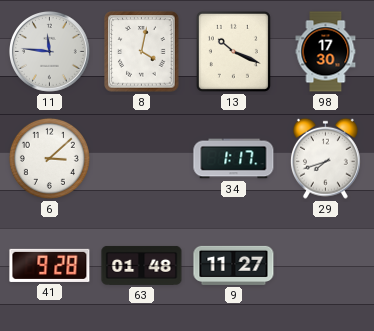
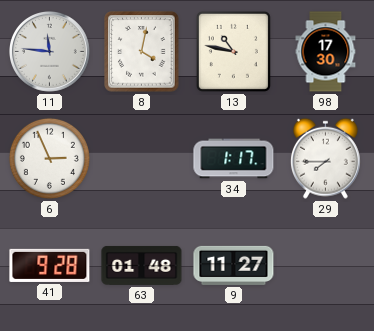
13: 10:19 -> 10:47
6: 3:08 -> 2:56
29: 7:42 -> 7:45
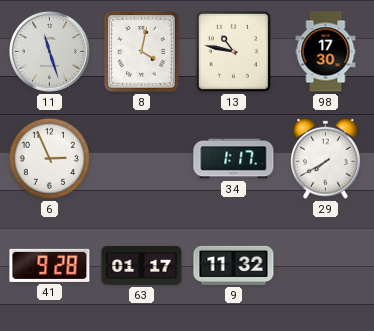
11: 11:46 -> 11:27
29: 7:45 -> 7:40
63: 01:48 -> 01:17
9: 11:27 -> 11:32
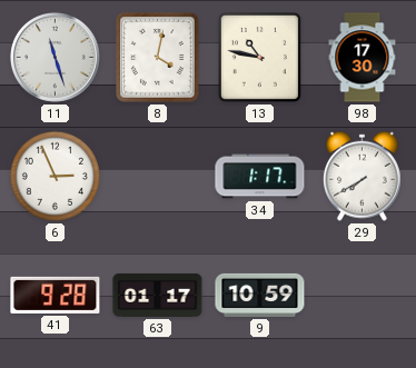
9: 11:32 -> 10:59
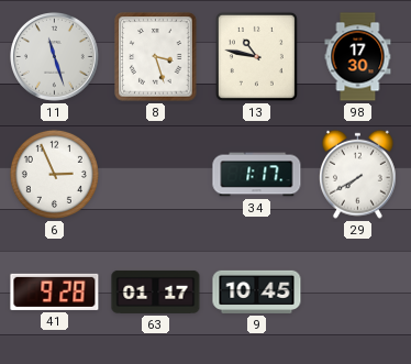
8: 4:02 -> 3:27
9: 10:59 -> 10:45
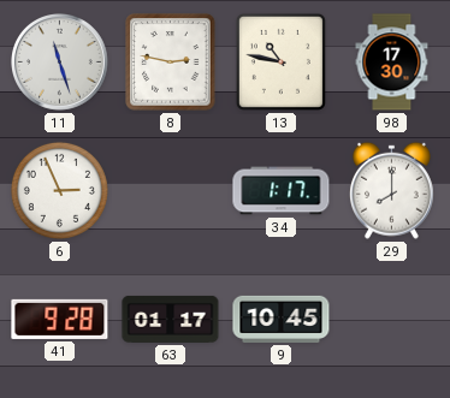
8: 3:27 -> 2:47
29: 7:40 -> 8:00
